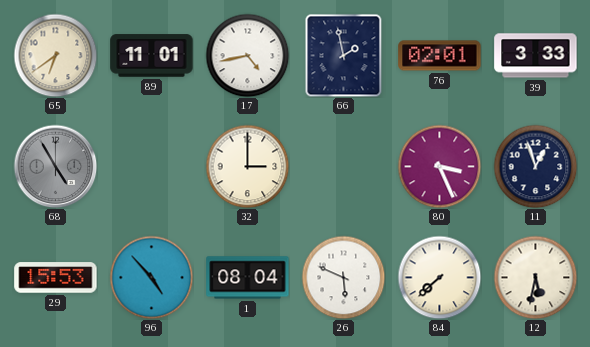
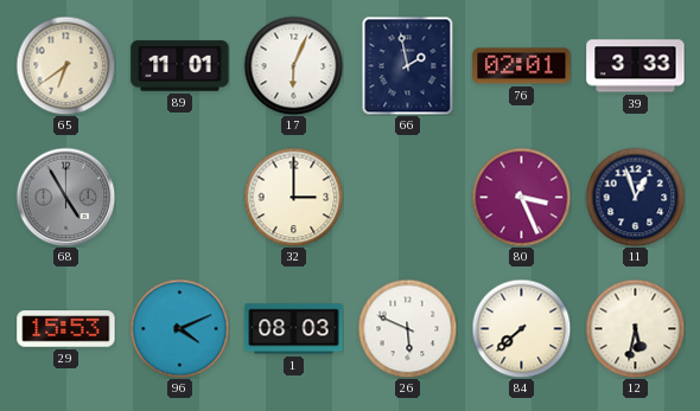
17: 4:43 -> 6:04
96: 4:53 -> 4:11
1: 08:04 -> 08:03
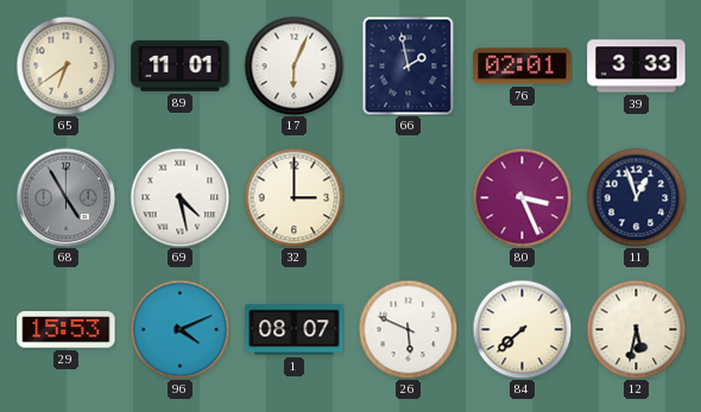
69: none -> 4:28
1: 08:03 -> 08:07
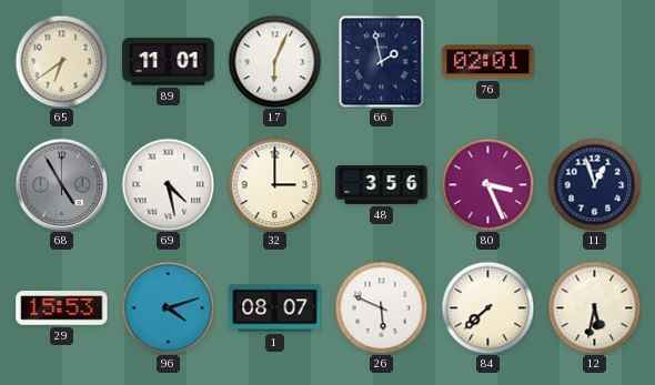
39: 3:33 -> none
48: none -> 3:56
96: 4:11 -> 4:12
